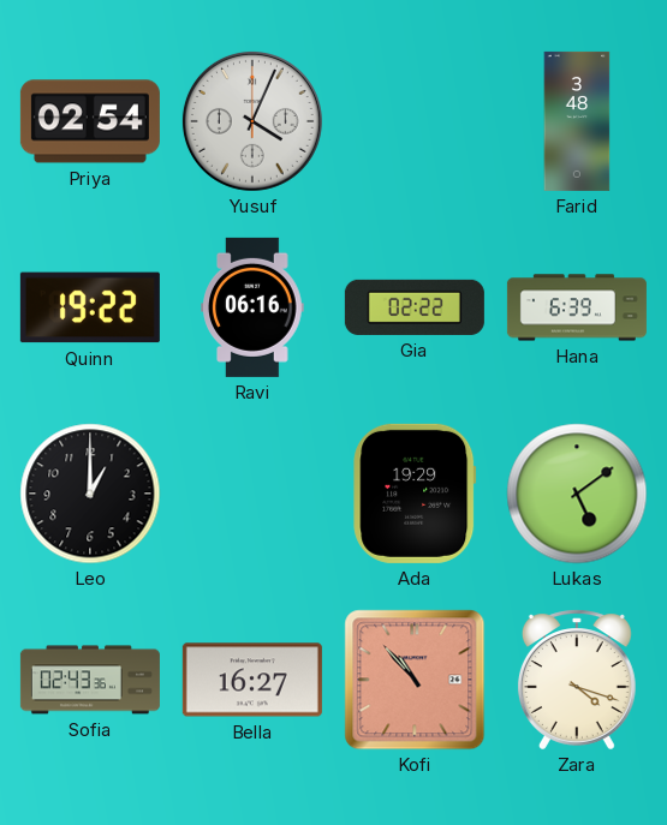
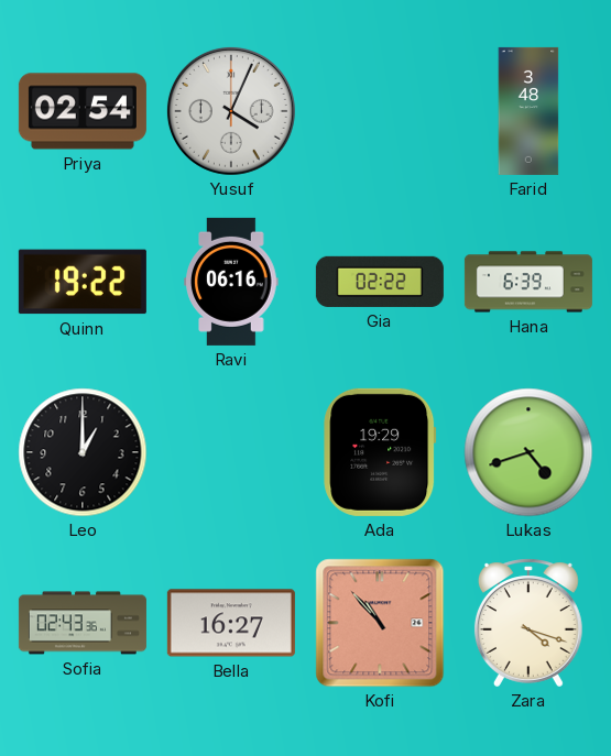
Lukas: 5:09 -> 4:42
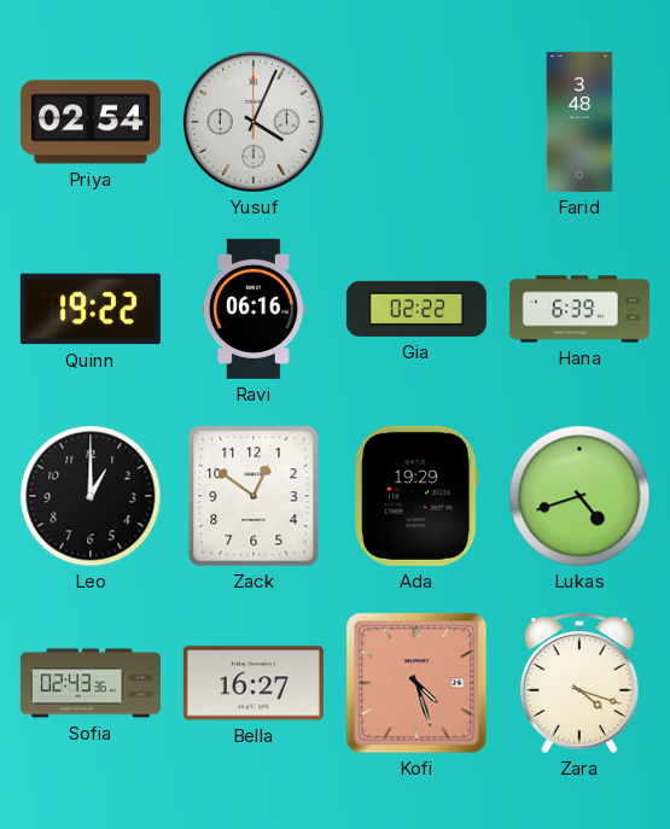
Zack: none -> 12:51
Kofi: 10:53 -> 4:27
